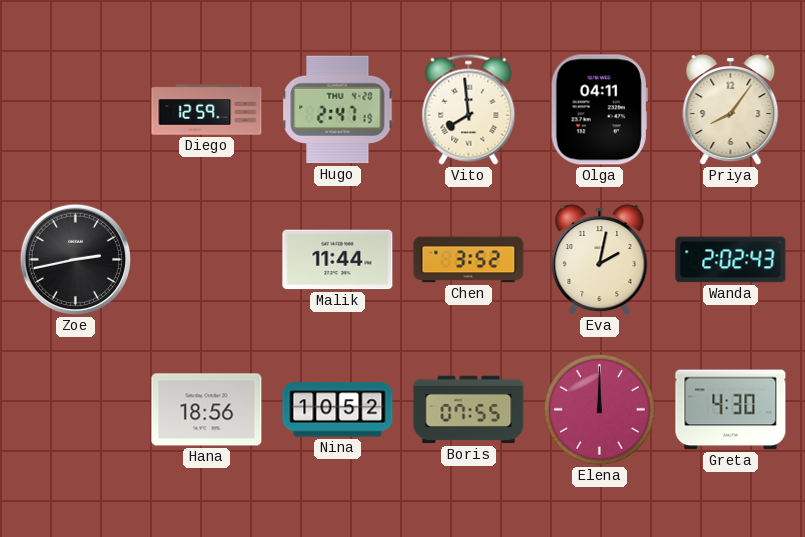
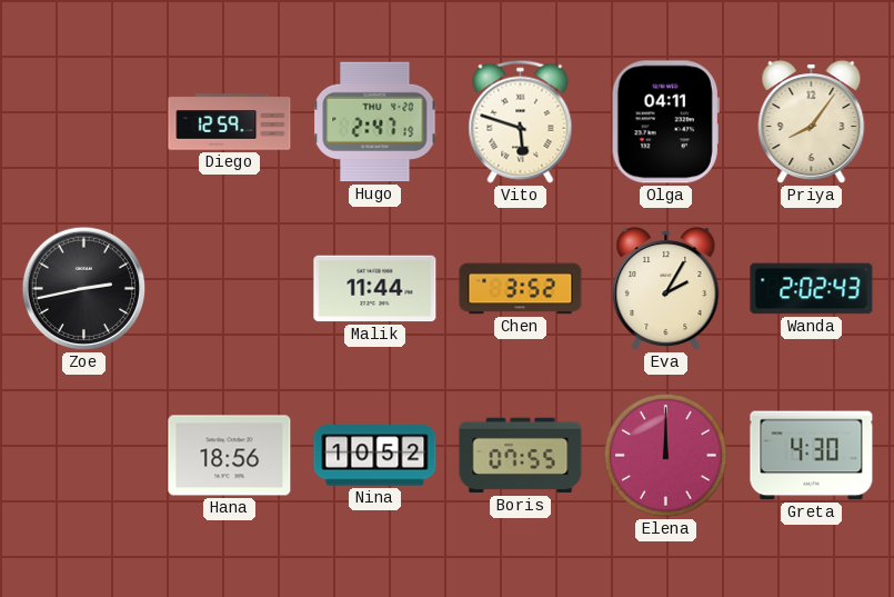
Vito: 7:59 -> 5:48
Eva: 2:02 -> 2:05
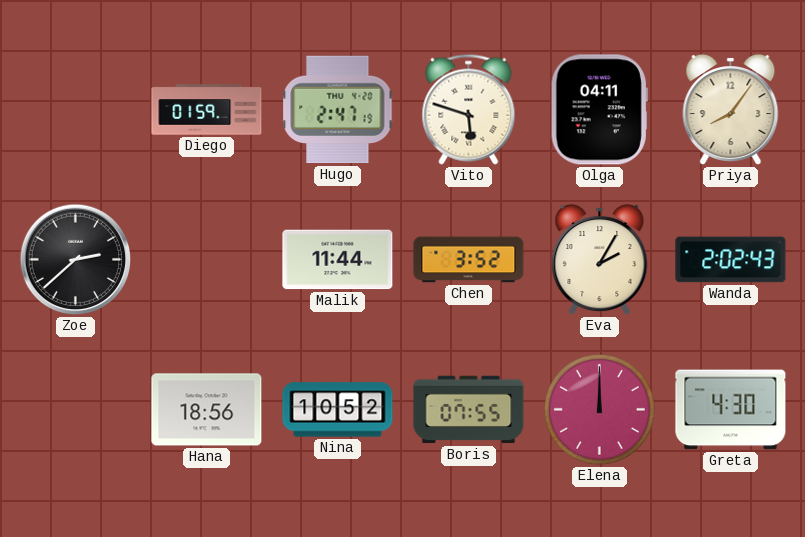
Diego: 12:59 -> 01:59
Zoe: 2:43 -> 2:38
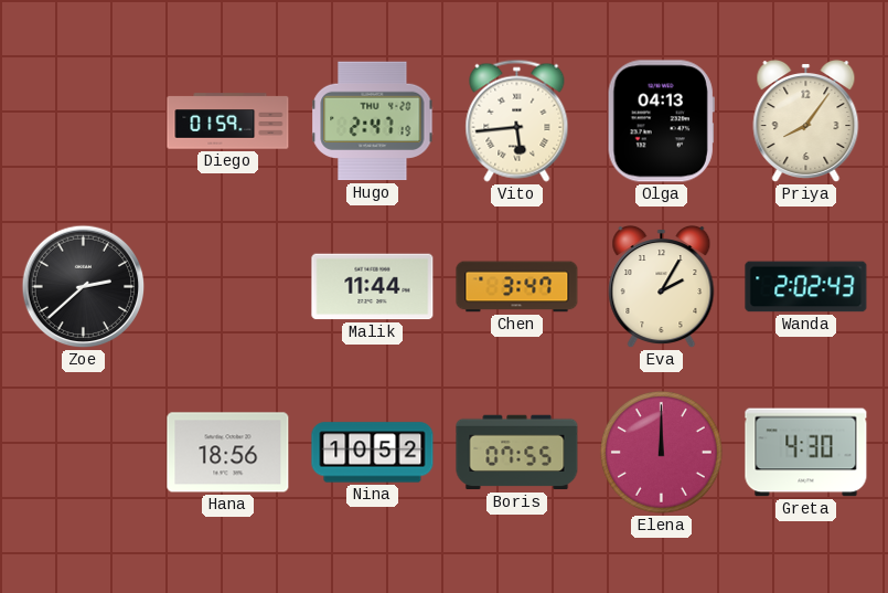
Vito: 5:48 -> 5:44
Olga: 04:11 -> 04:13
Chen: 3:52 -> 3:47
